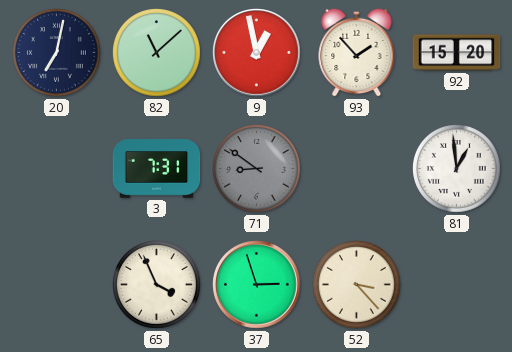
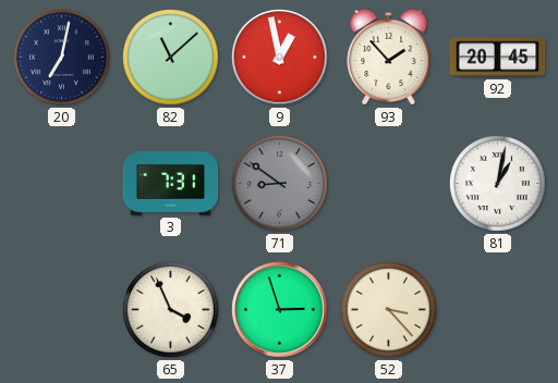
92: 15:20 -> 20:45
81: 12:59 -> 1:02
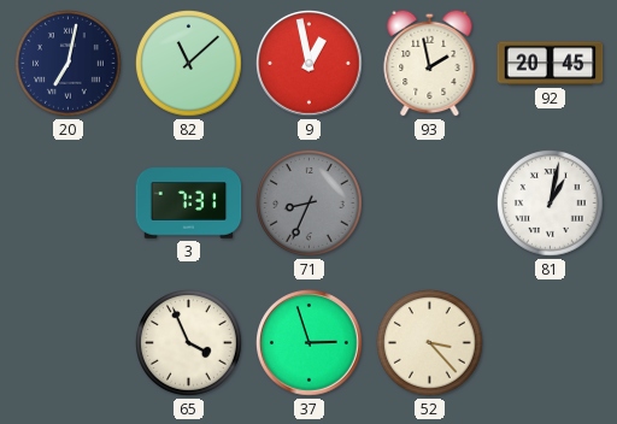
93: 1:53 -> 1:58
71: 8:51 -> 8:34
